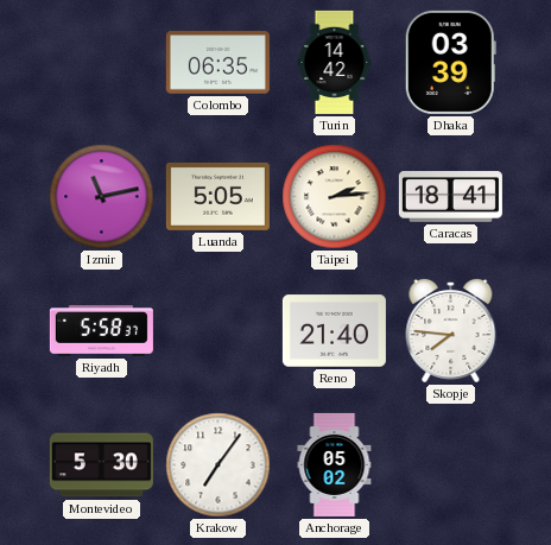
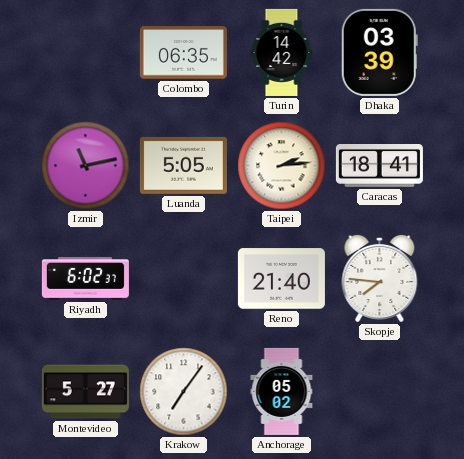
Riyadh: 5:58 -> 6:02
Montevideo: 5:30 -> 5:27
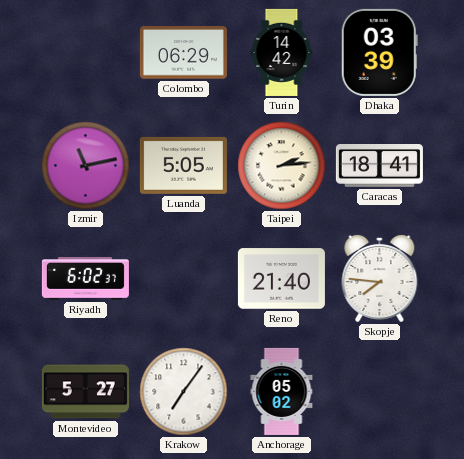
Colombo: 06:35 -> 06:29
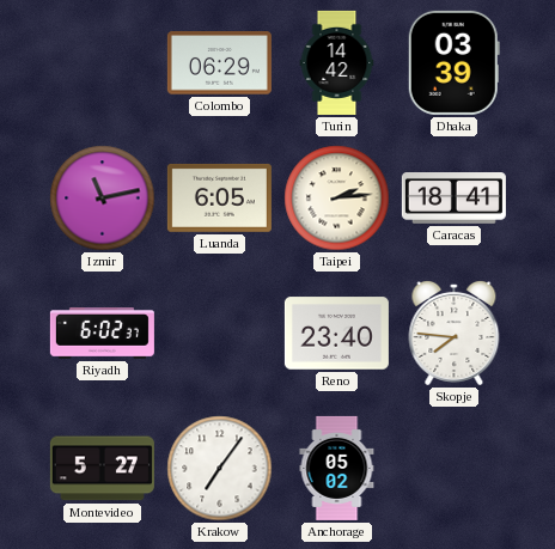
Luanda: 5:05 -> 6:05
Reno: 21:40 -> 23:40
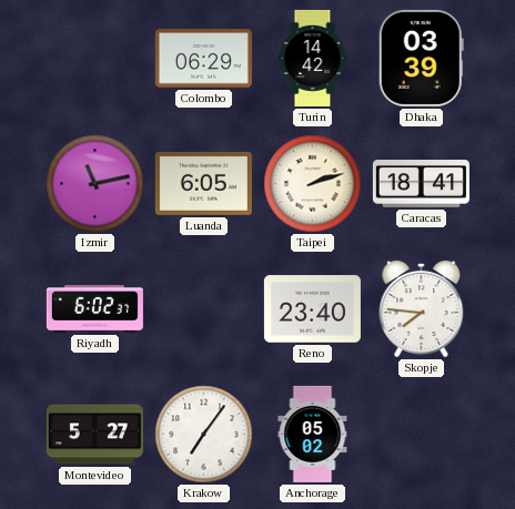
Taipei: 2:14 -> 2:12
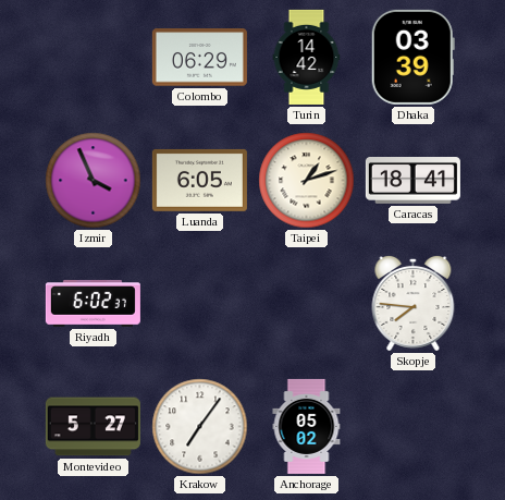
Izmir: 11:13 -> 3:56
Taipei: 2:12 -> 1:12
Reno: 23:40 -> none
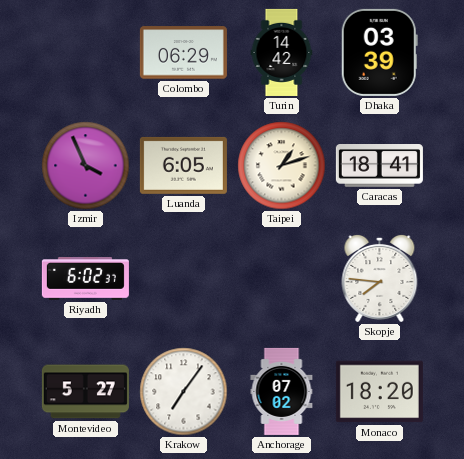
Anchorage: 05:02 -> 07:02
Monaco: none -> 18:20
